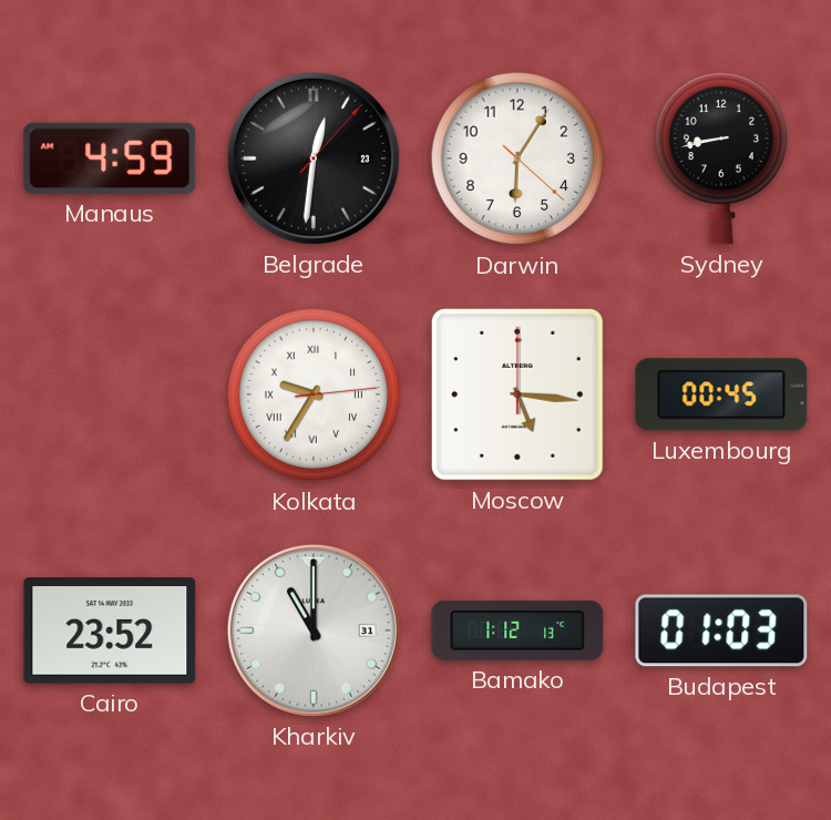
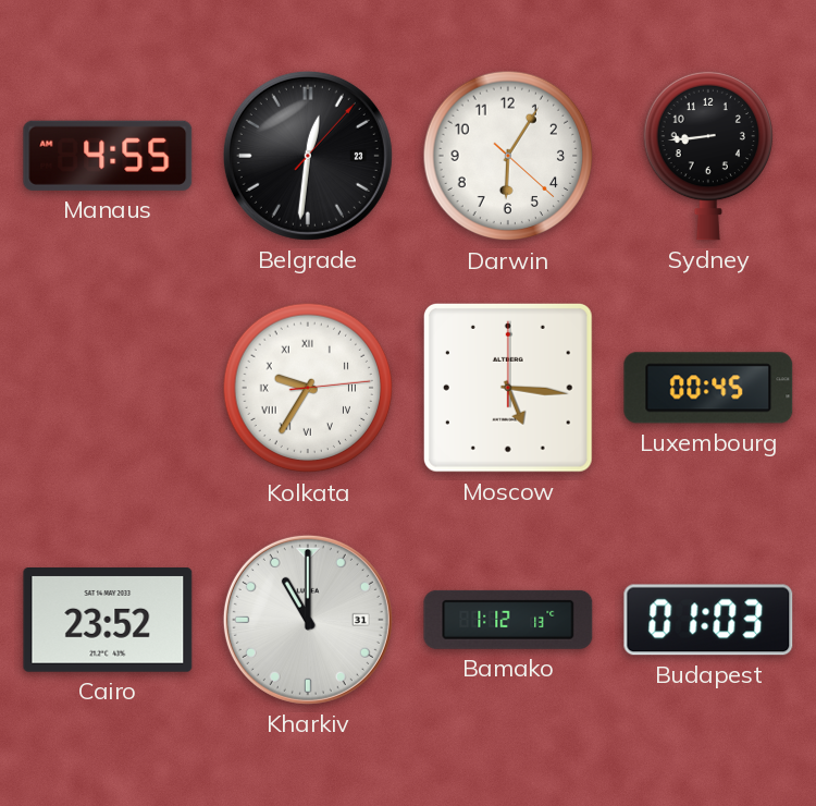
Manaus: 4:59 -> 4:55
Sydney: 8:43 -> 8:44
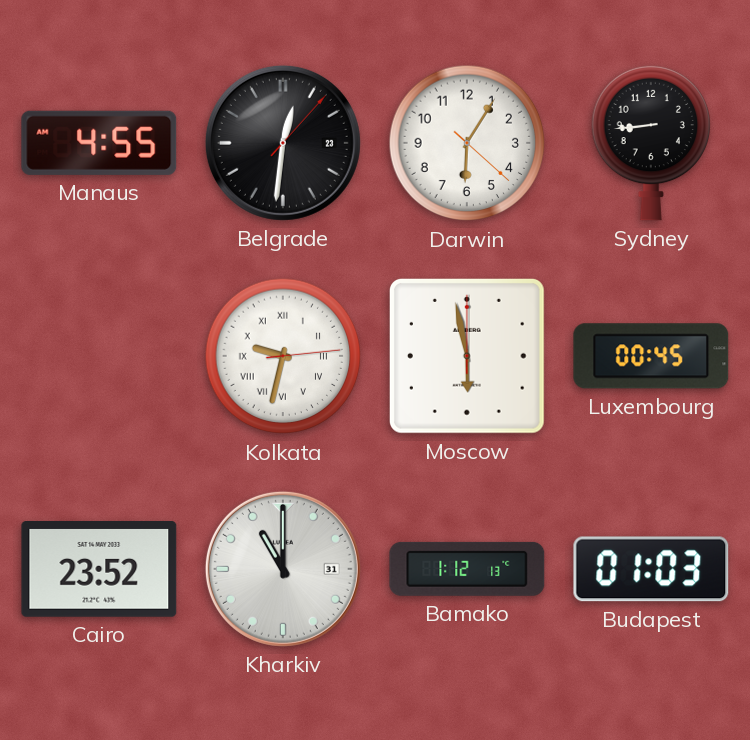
Kolkata: 9:35 -> 9:32
Moscow: 5:16 -> 5:58
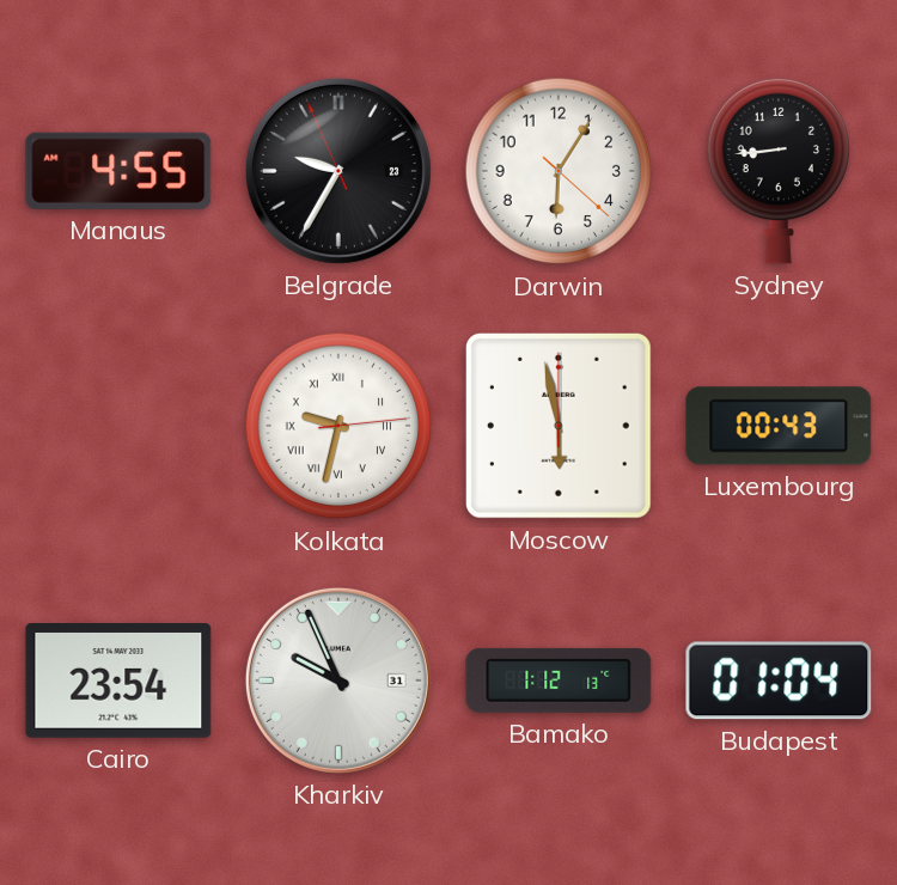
Belgrade: 12:31 -> 9:34
Luxembourg: 00:45 -> 00:43
Cairo: 23:52 -> 23:54
Kharkiv: 11:00 -> 9:56
Budapest: 01:03 -> 01:04
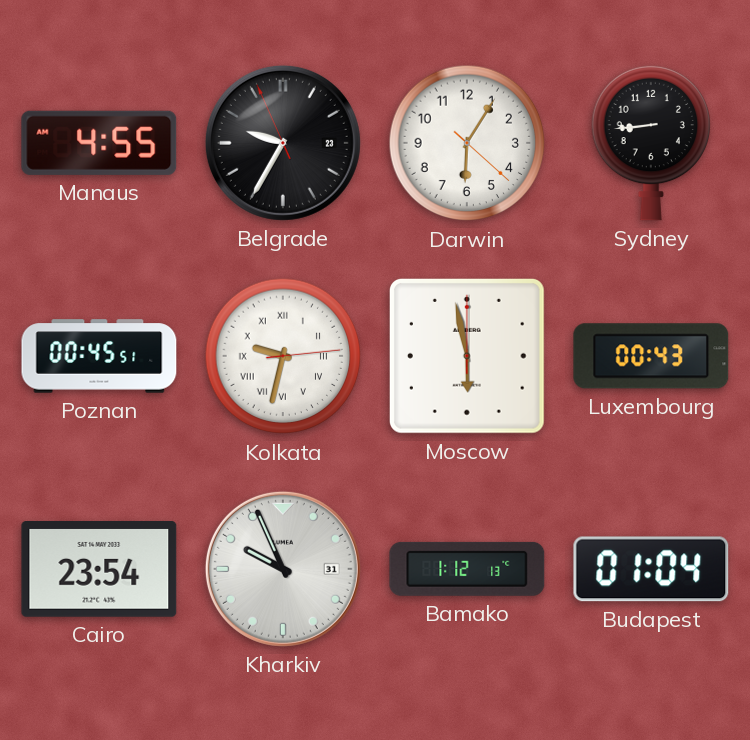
Poznan: none -> 00:45
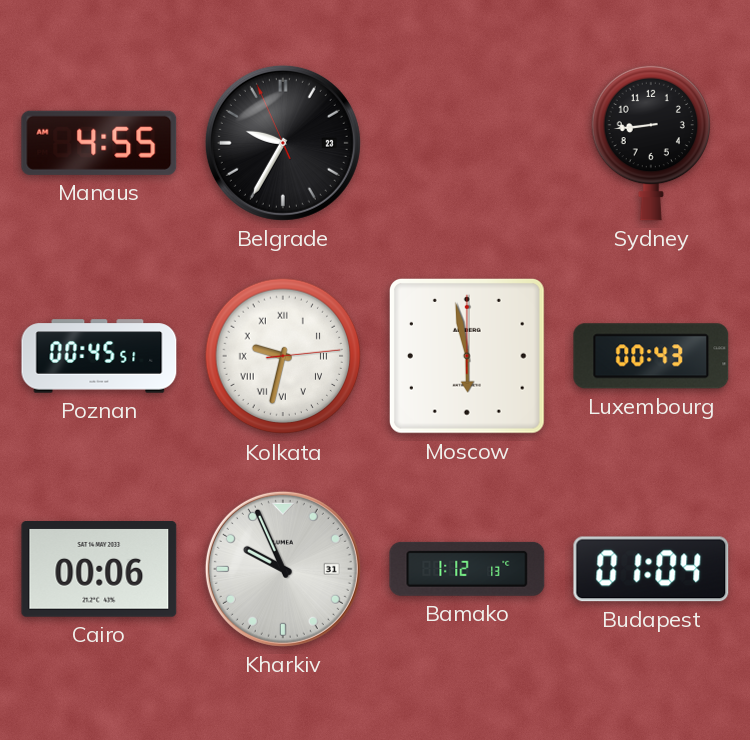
Darwin: 6:05 -> none
Cairo: 23:54 -> 00:06
